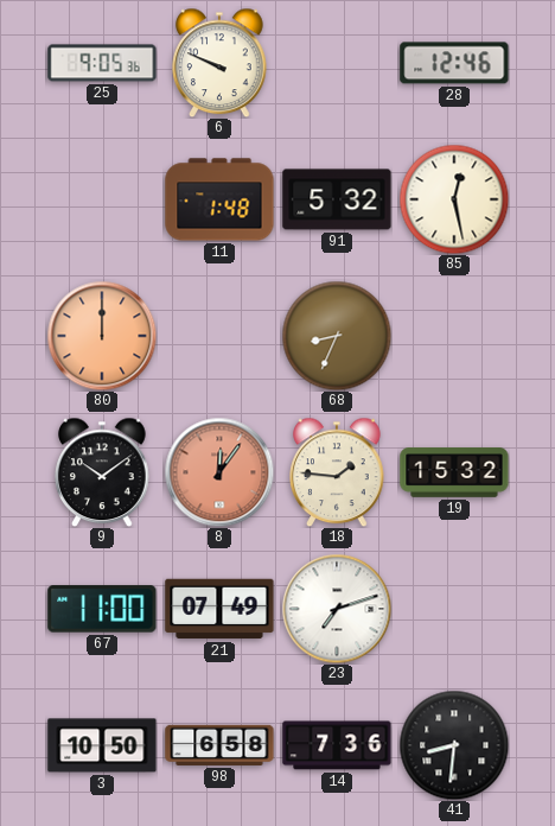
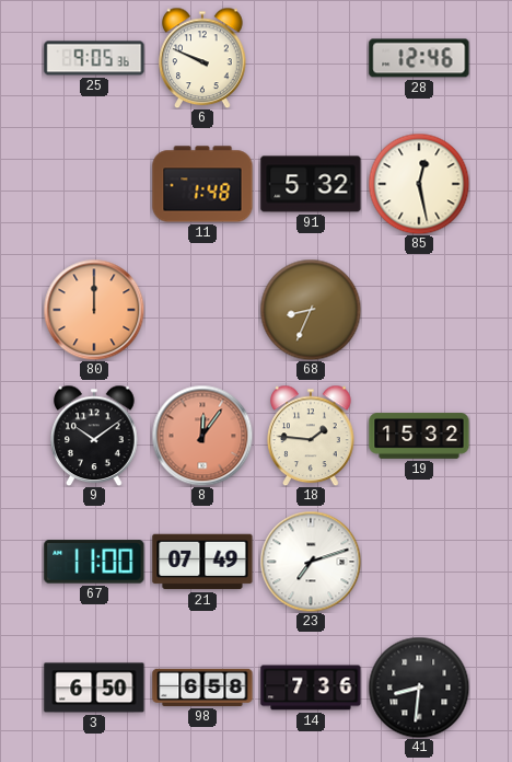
3: 10:50 -> 6:50
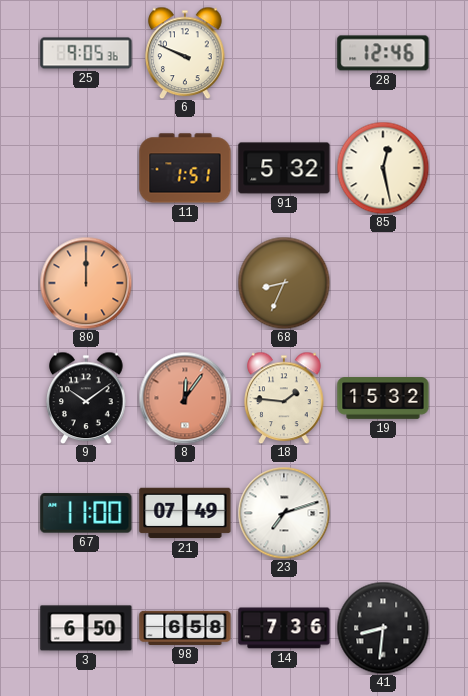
11: 1:48 -> 1:51
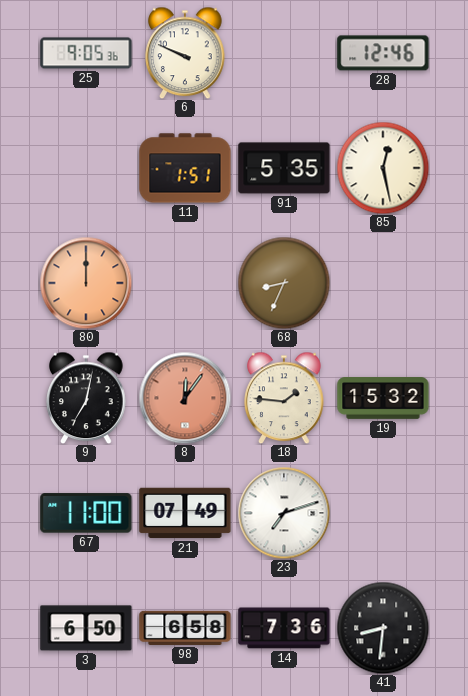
91: 5:32 -> 5:35
9: 10:09 -> 7:02
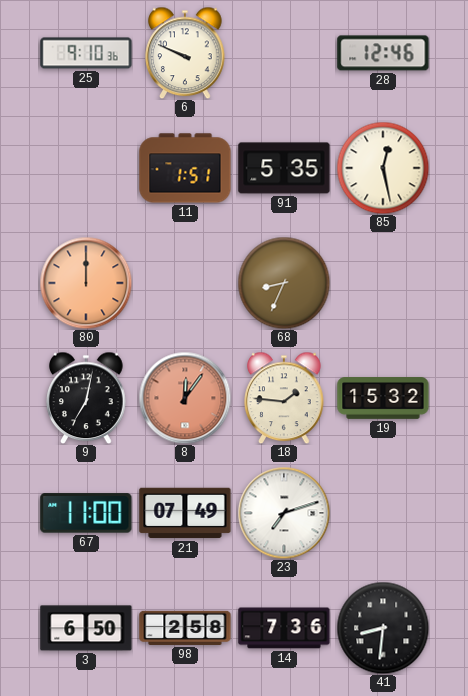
25: 9:05 -> 9:10
98: 6:58 -> 2:58
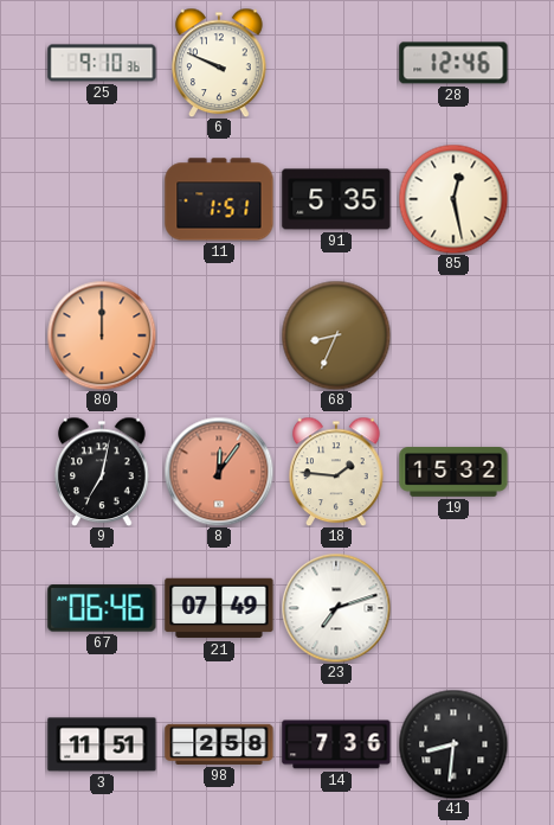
67: 11:00 -> 06:46
3: 6:50 -> 11:51
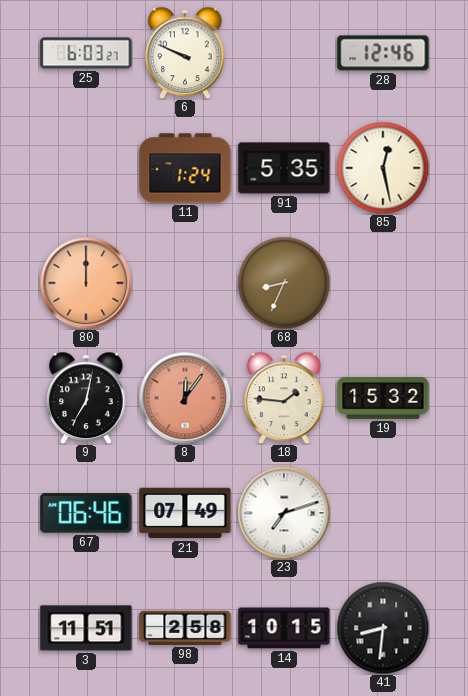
25: 9:10 -> 6:03
11: 1:51 -> 1:24
14: 7:36 -> 10:15
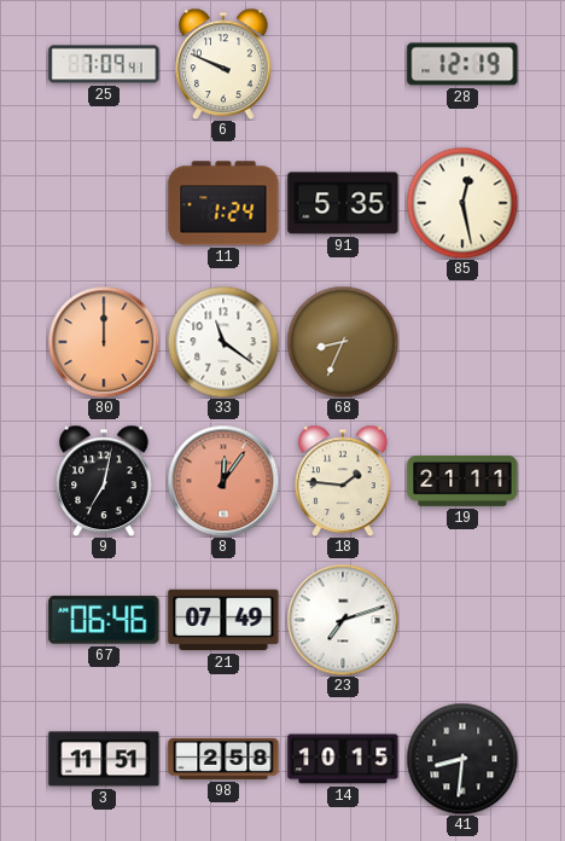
25: 6:03 -> 7:09
28: 12:46 -> 12:19
33: none -> 11:21
19: 15:32 -> 21:11
